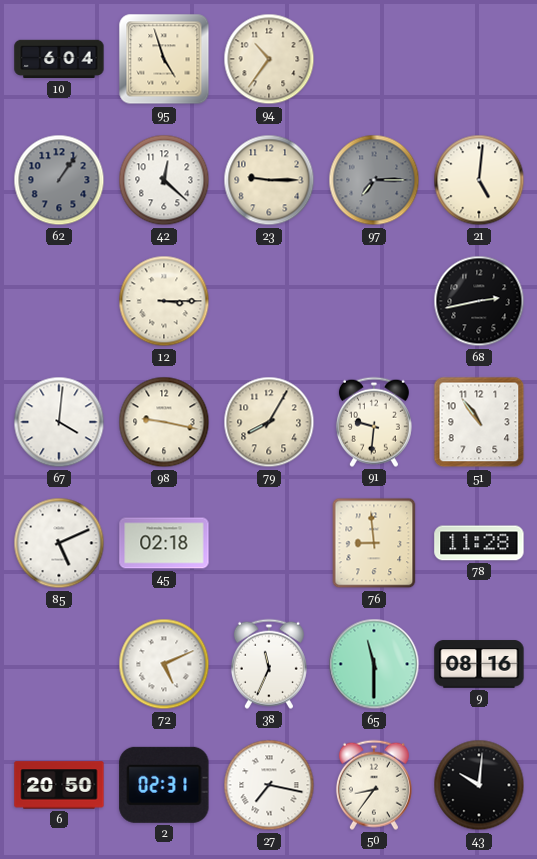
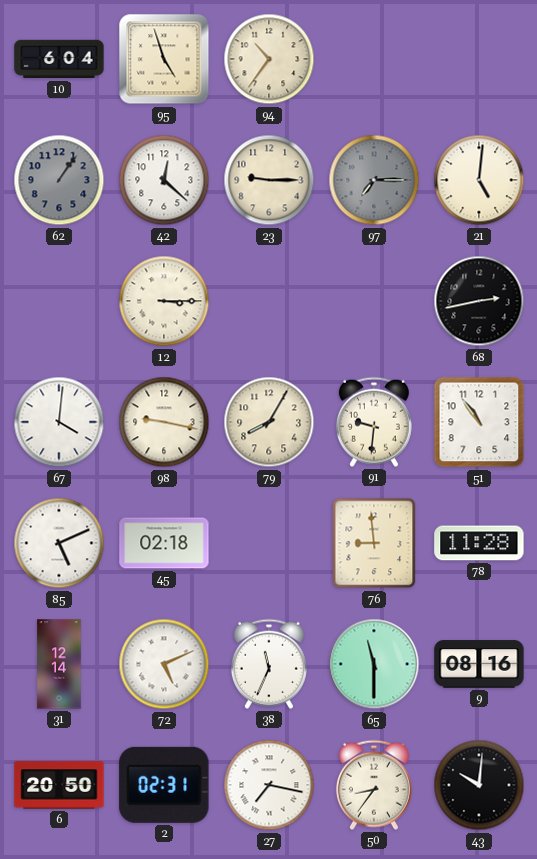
31: none -> 12:14
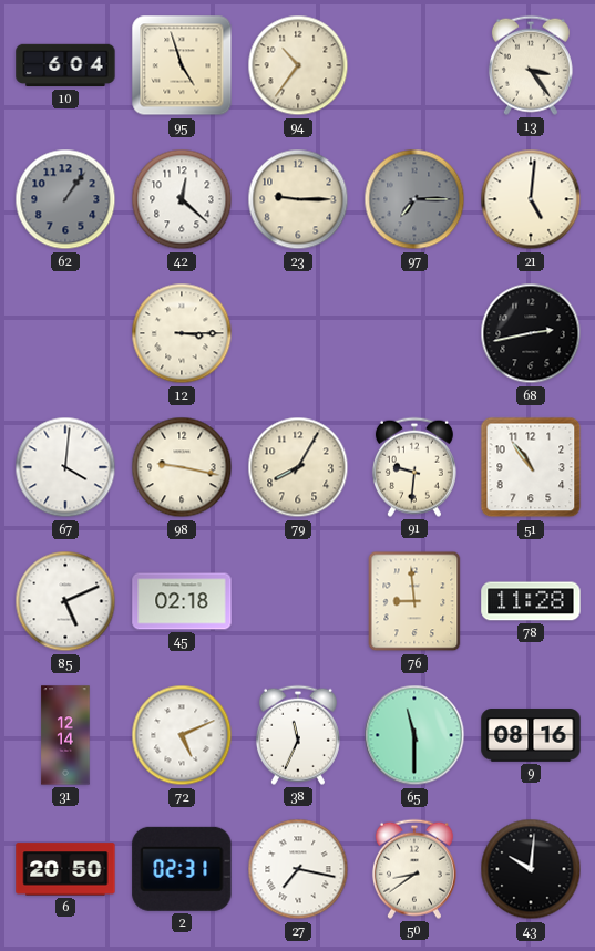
13: none -> 3:24
50: 8:36 -> 8:39
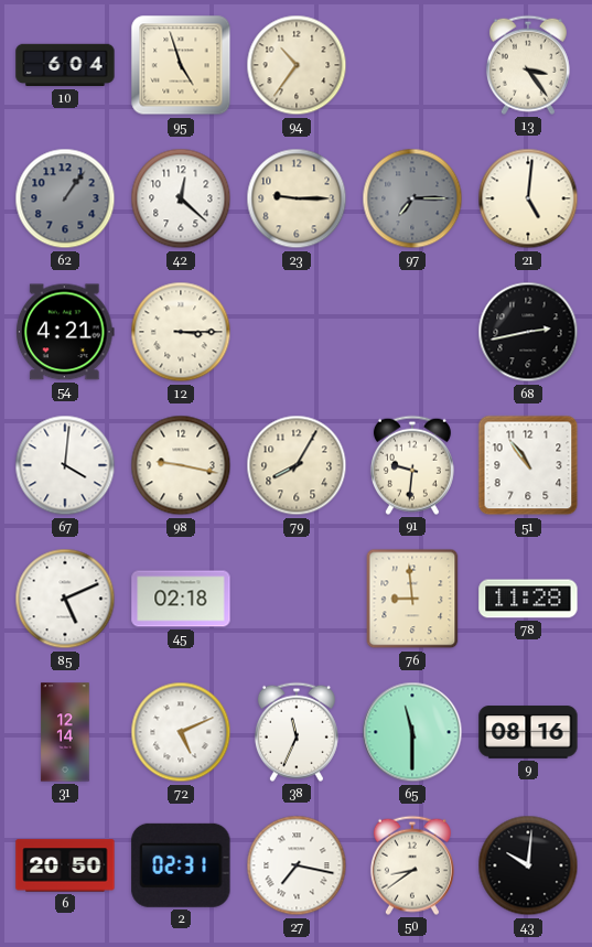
54: none -> 4:21
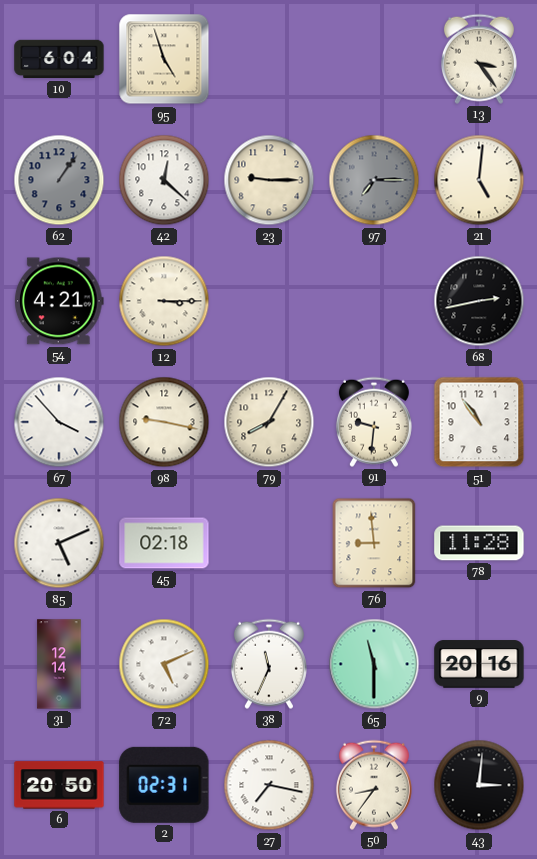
94: 10:36 -> none
67: 4:01 -> 3:53
9: 08:16 -> 20:16
50: 8:39 -> 8:36
43: 10:01 -> 3:01
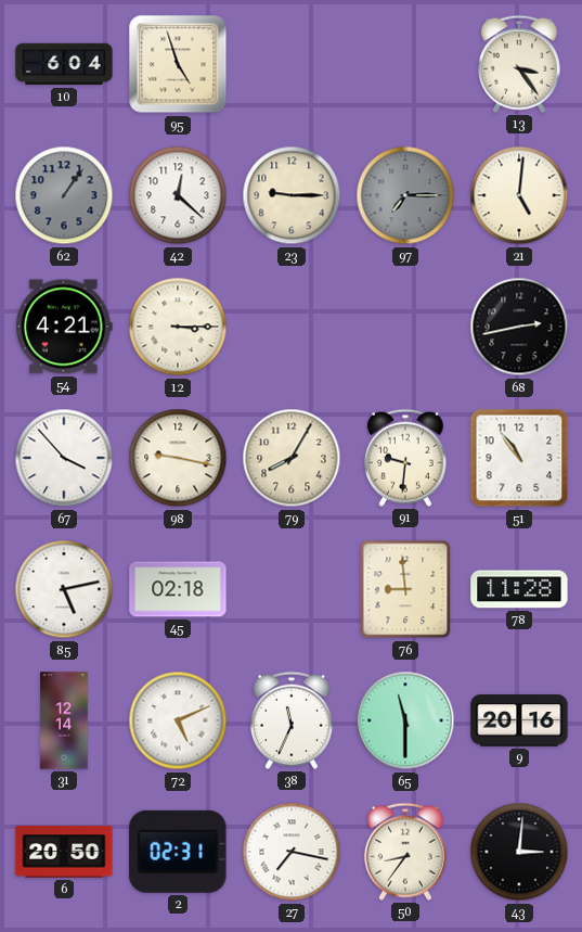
85: 5:11 -> 5:13
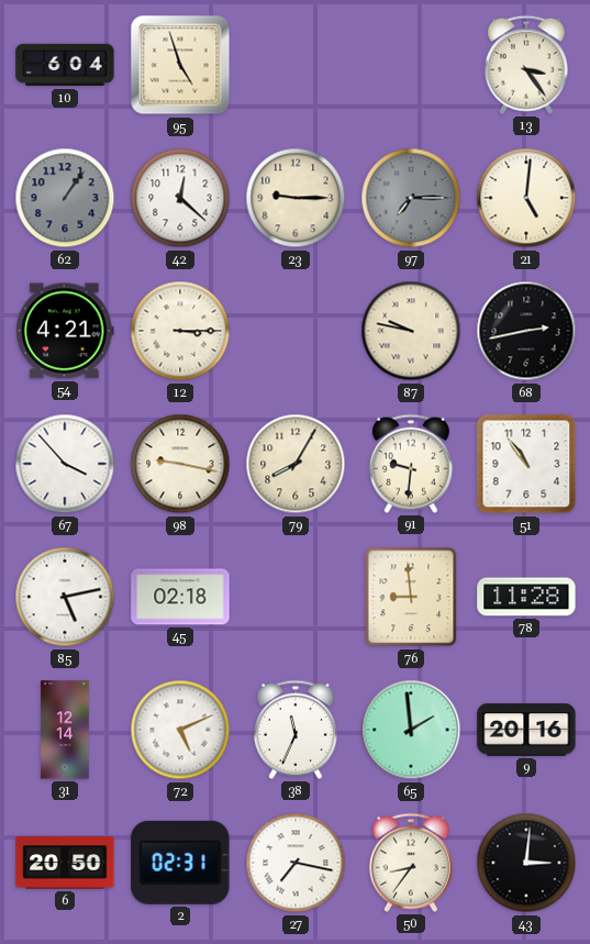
87: none -> 9:47
65: 11:30 -> 1:59
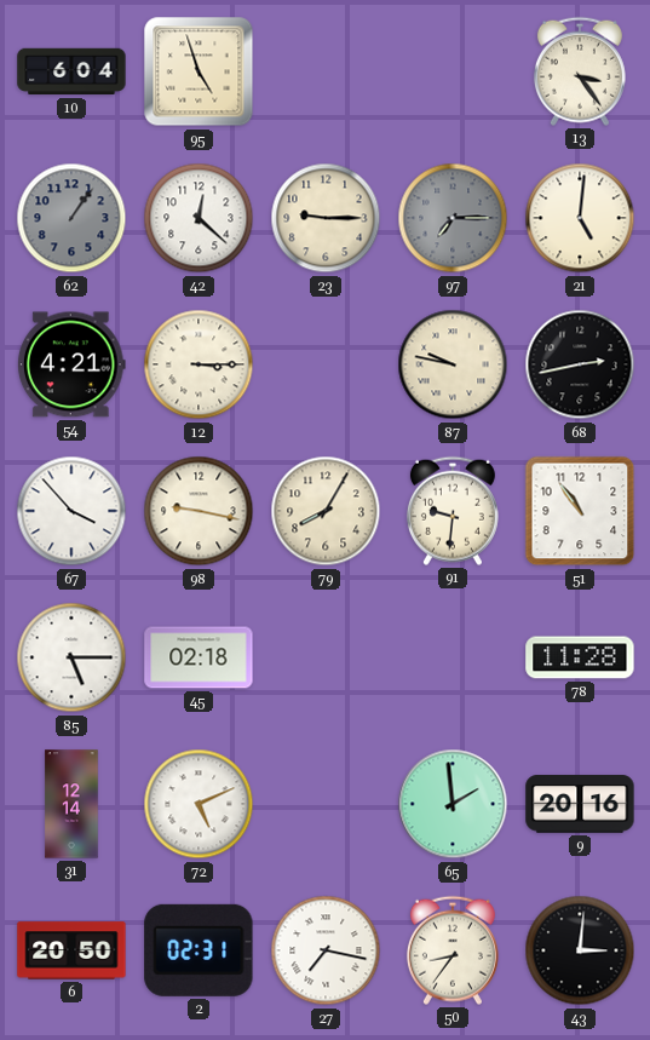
85: 5:13 -> 5:15
76: 8:59 -> none
38: 11:34 -> none
